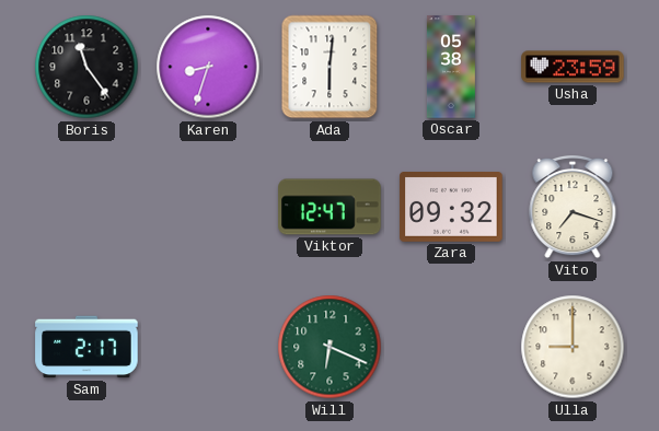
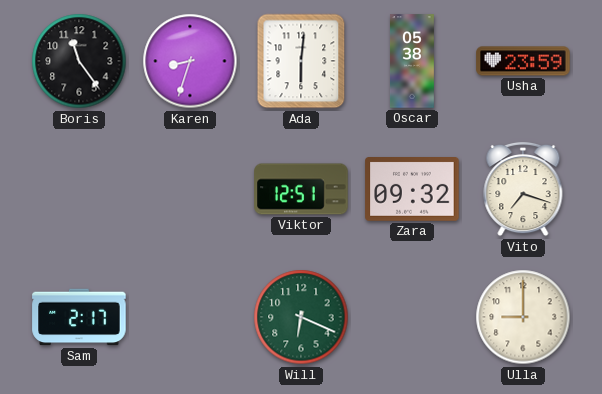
Viktor: 12:47 -> 12:51
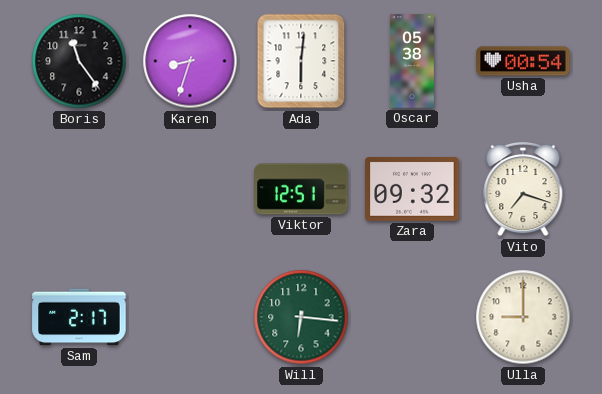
Usha: 23:59 -> 00:54
Will: 6:19 -> 6:16
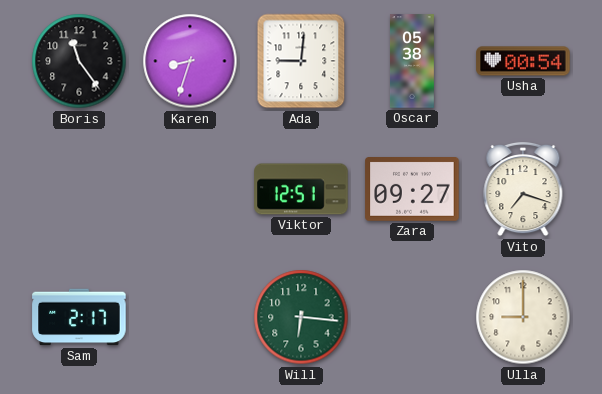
Ada: 6:01 -> 9:01
Zara: 09:32 -> 09:27
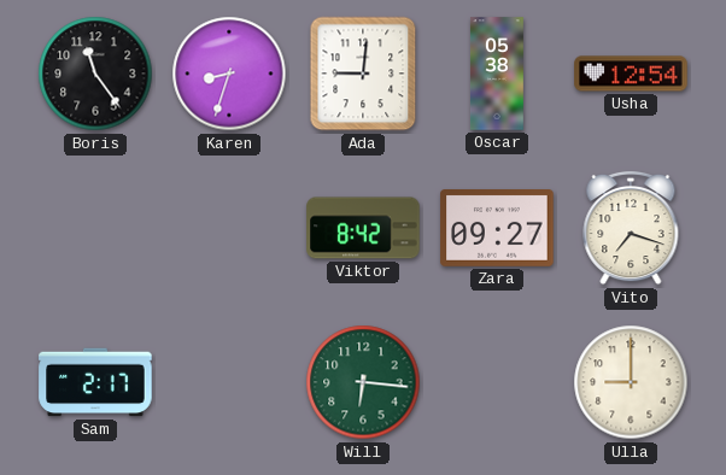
Usha: 00:54 -> 12:54
Viktor: 12:51 -> 8:42
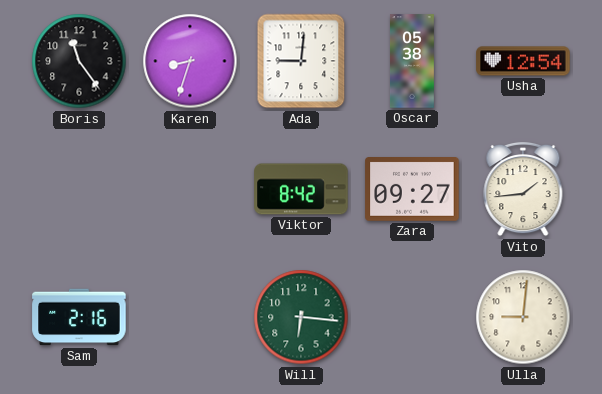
Vito: 7:18 -> 1:44
Sam: 2:17 -> 2:16
Ulla: 9:00 -> 9:01
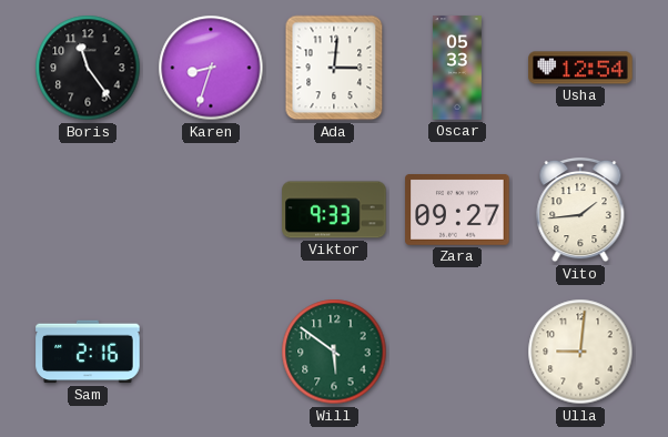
Ada: 9:01 -> 3:01
Oscar: 05:38 -> 05:33
Viktor: 8:42 -> 9:33
Will: 6:16 -> 5:51
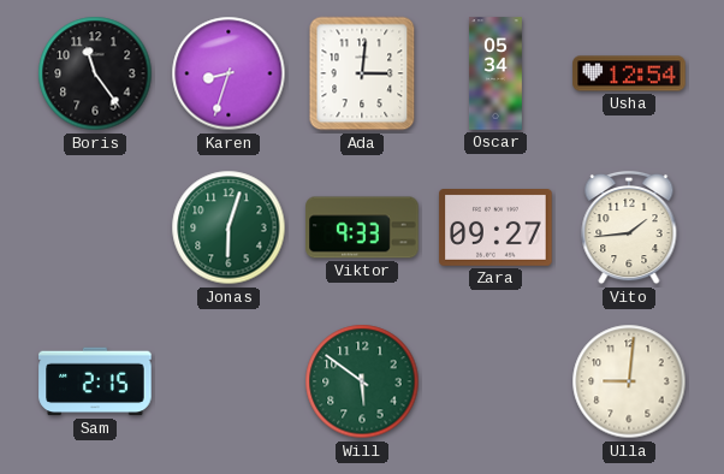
Oscar: 05:33 -> 05:34
Jonas: none -> 6:03
Sam: 2:16 -> 2:15
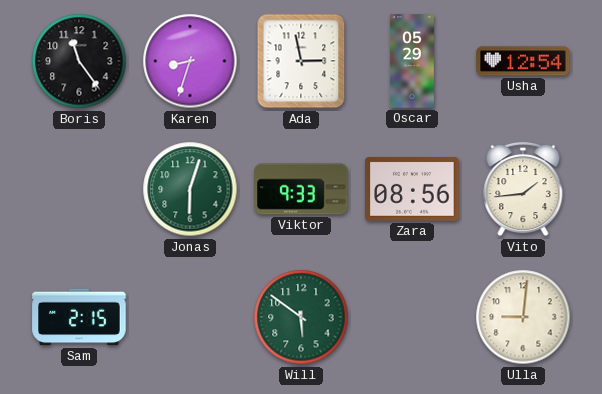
Ada: 3:01 -> 2:58
Oscar: 05:34 -> 05:29
Zara: 09:27 -> 08:56
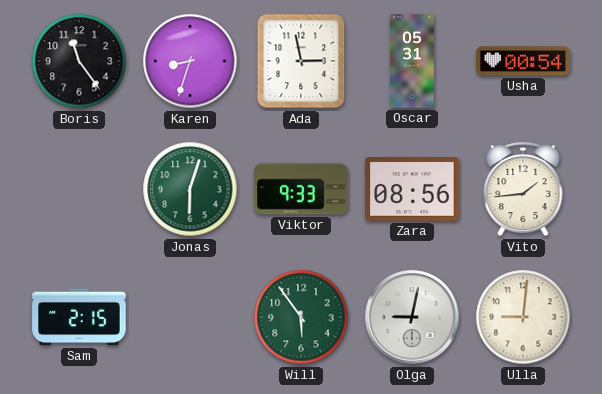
Oscar: 05:29 -> 05:31
Usha: 12:54 -> 00:54
Will: 5:51 -> 5:54
Olga: none -> 9:02
